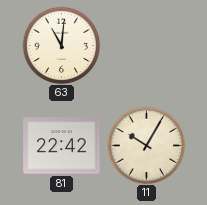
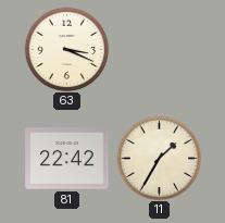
63: 11:01 -> 3:19
11: 10:05 -> 1:35
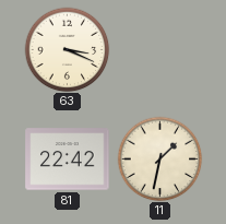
11: 1:35 -> 1:32
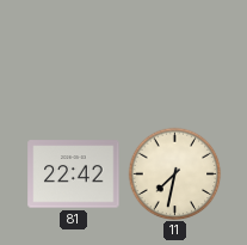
63: 3:19 -> none
11: 1:32 -> 7:32
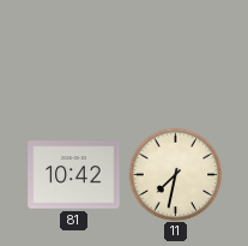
81: 22:42 -> 10:42
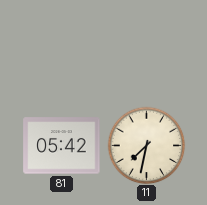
81: 10:42 -> 05:42
